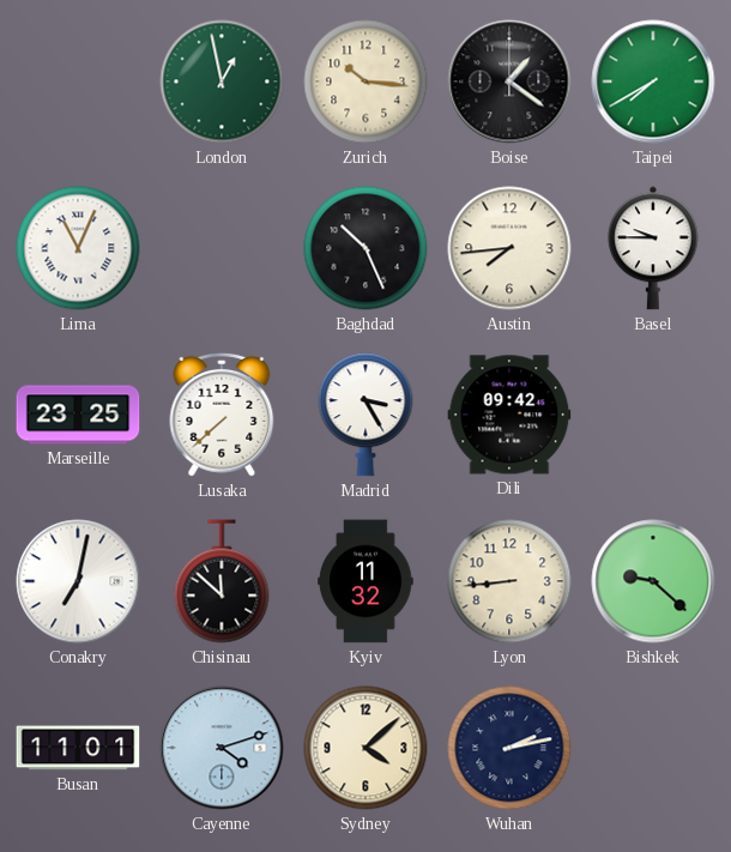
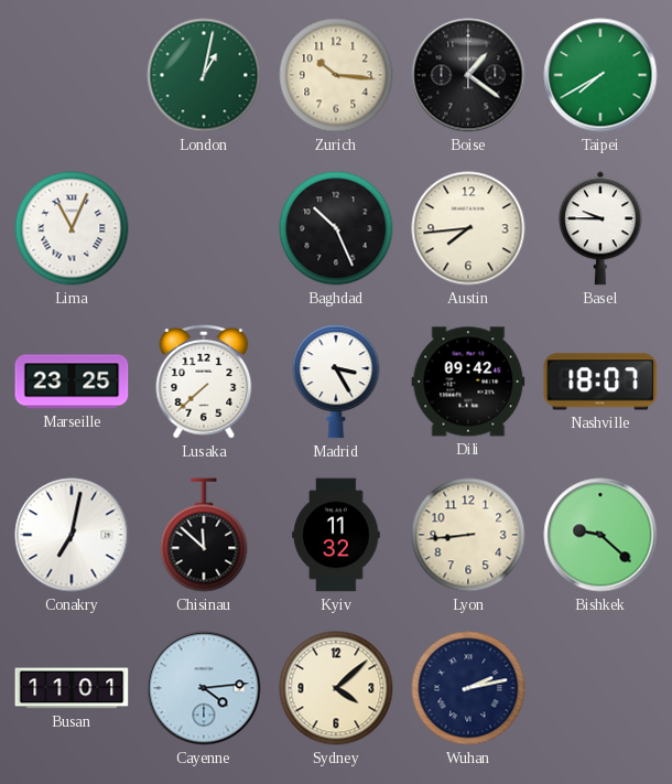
London: 12:58 -> 1:02
Nashville: none -> 18:07
Cayenne: 4:12 -> 4:14
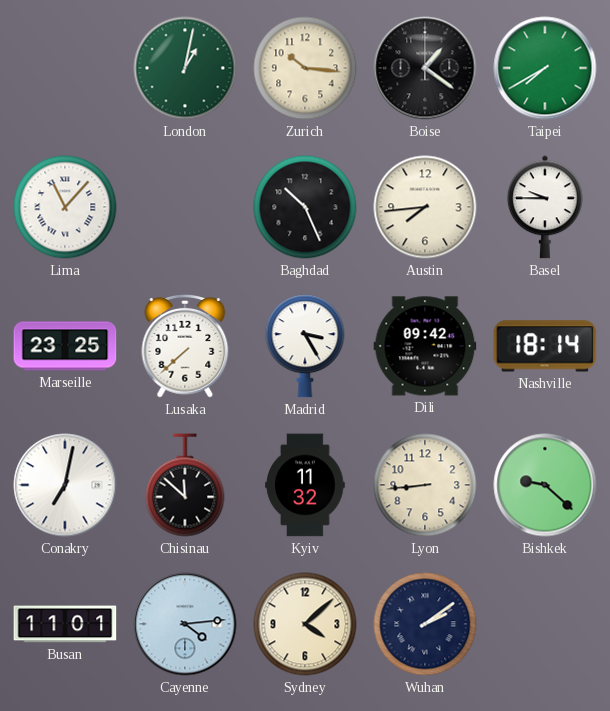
Lima: 11:04 -> 11:07
Nashville: 18:07 -> 18:14
Wuhan: 2:13 -> 2:09
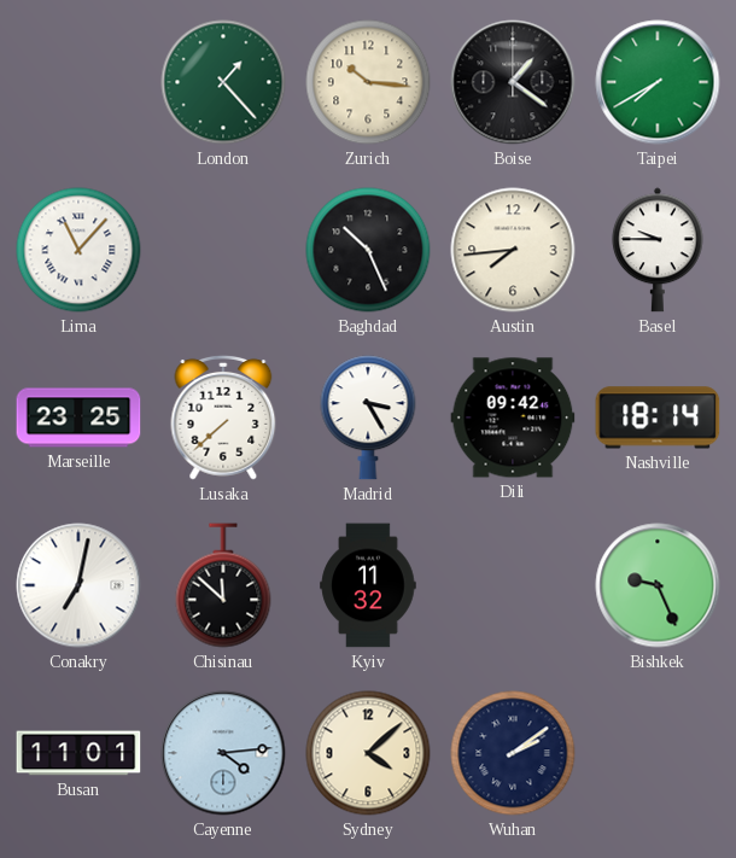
London: 1:02 -> 1:23
Lyon: 8:44 -> none
Bishkek: 9:22 -> 9:26
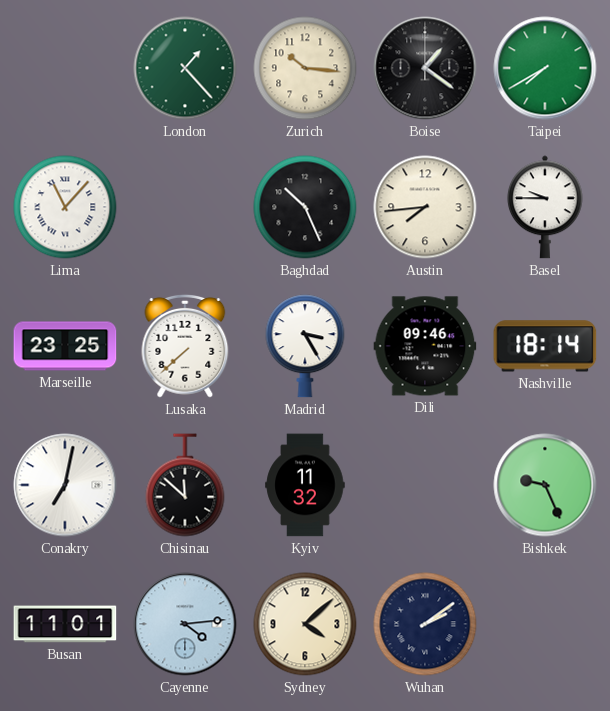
Dili: 09:42 -> 09:46
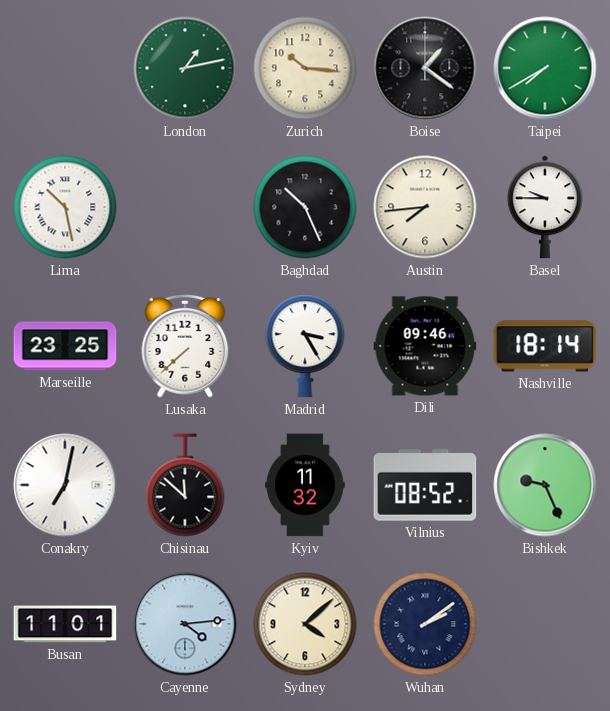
London: 1:23 -> 1:13
Lima: 11:07 -> 10:28
Vilnius: none -> 08:52
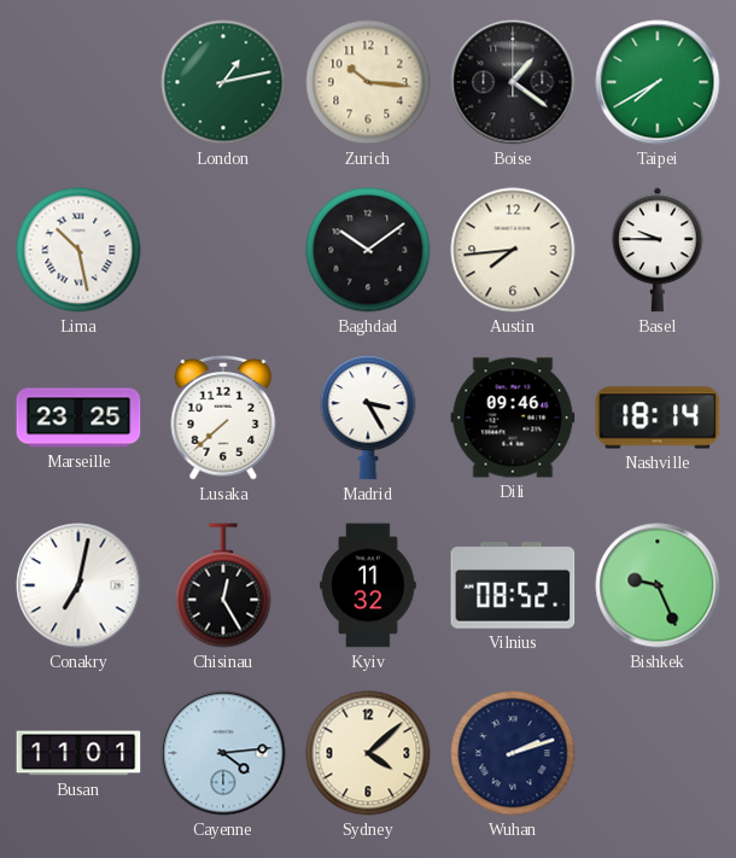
Baghdad: 10:26 -> 10:09
Chisinau: 11:52 -> 12:25
Wuhan: 2:09 -> 2:12
